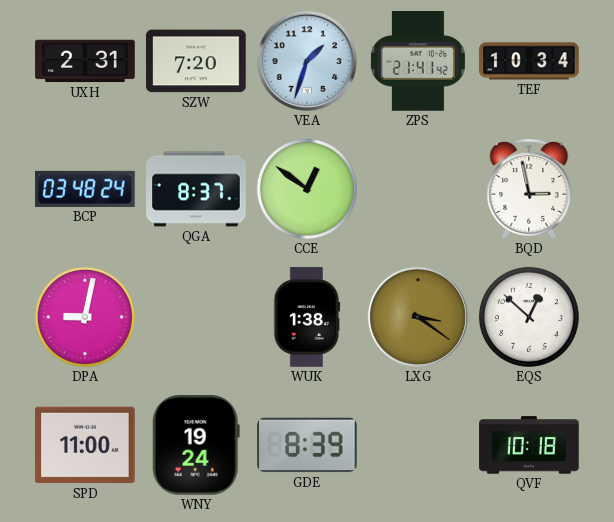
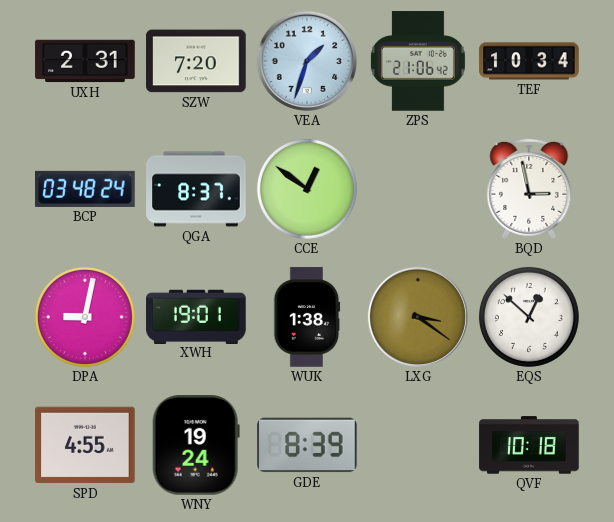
ZPS: 21:41 -> 21:06
XWH: none -> 19:01
SPD: 11:00 -> 4:55
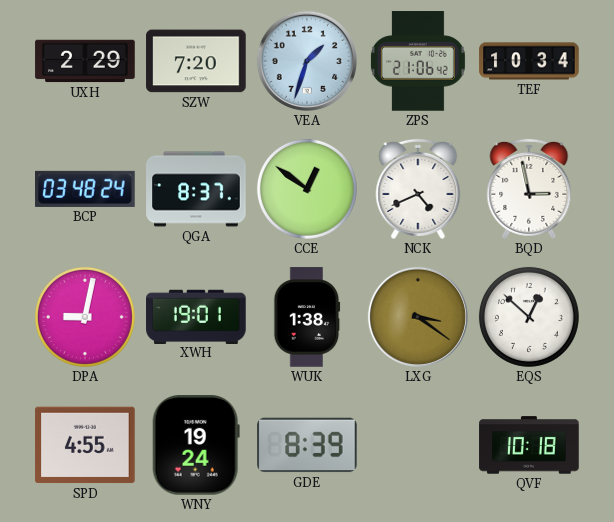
UXH: 2:31 -> 2:29
NCK: none -> 4:41
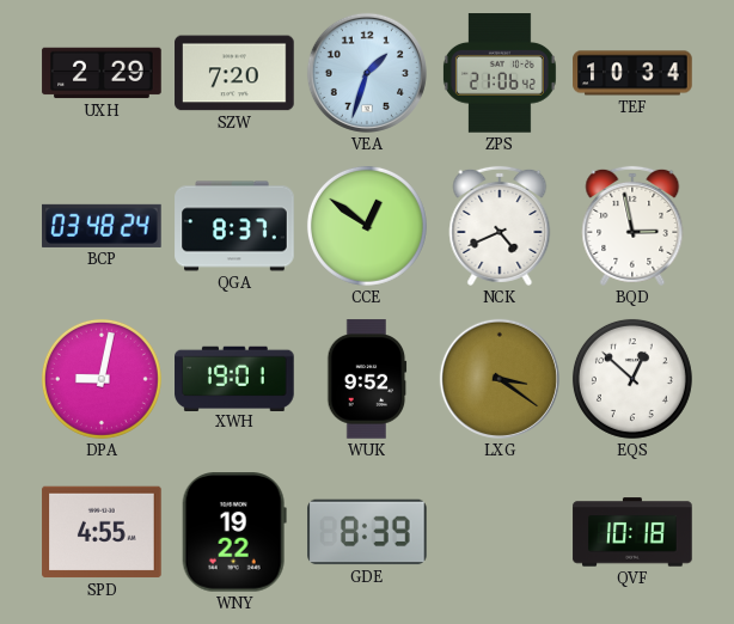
WUK: 1:38 -> 9:52
WNY: 19:24 -> 19:22
